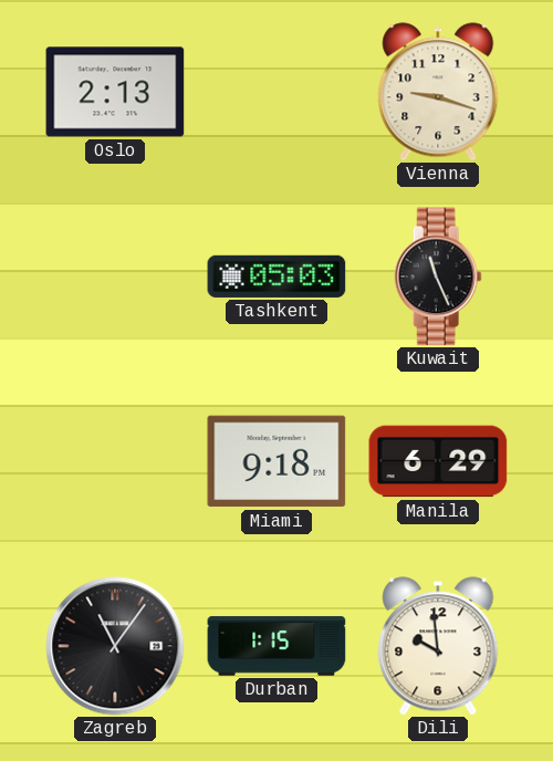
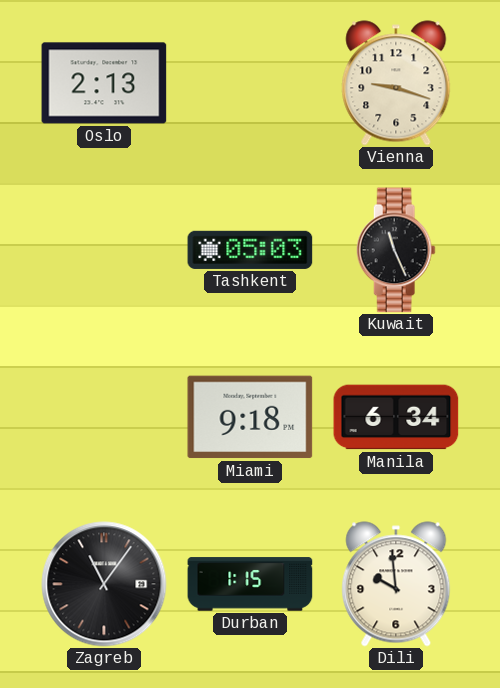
Manila: 6:29 -> 6:34
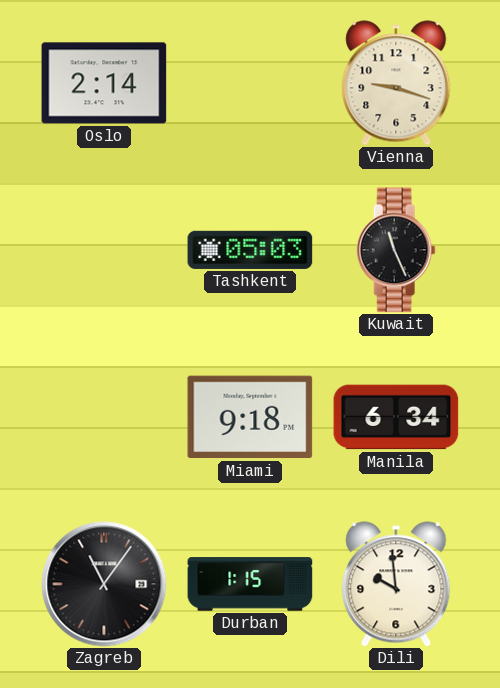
Oslo: 2:13 -> 2:14
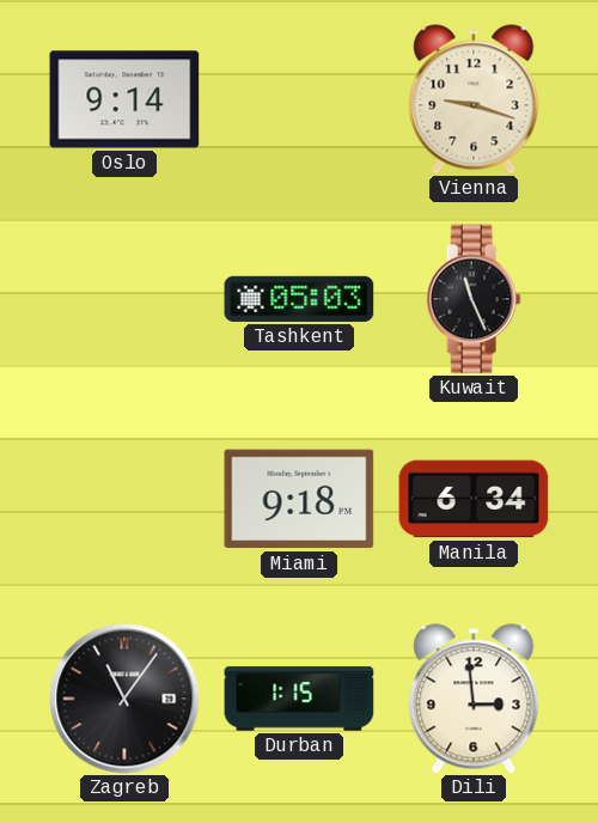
Oslo: 2:14 -> 9:14
Dili: 9:59 -> 2:59
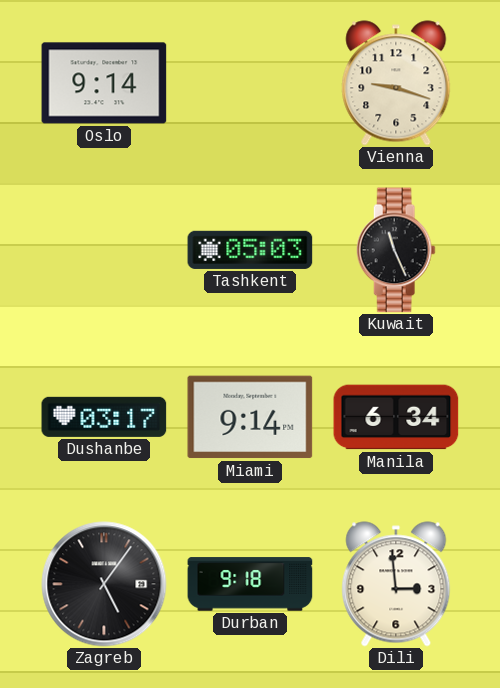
Dushanbe: none -> 03:17
Miami: 9:18 -> 9:14
Zagreb: 11:06 -> 5:06
Durban: 1:15 -> 9:18
